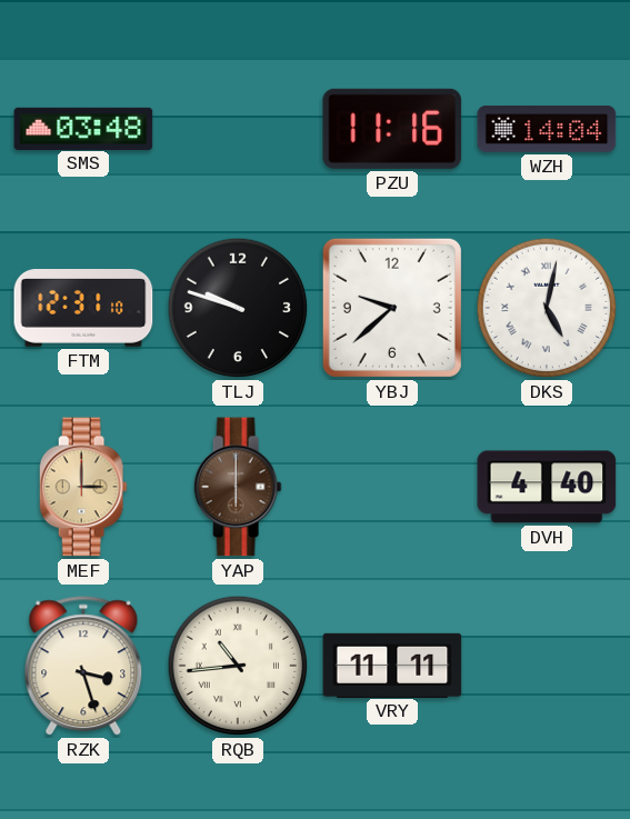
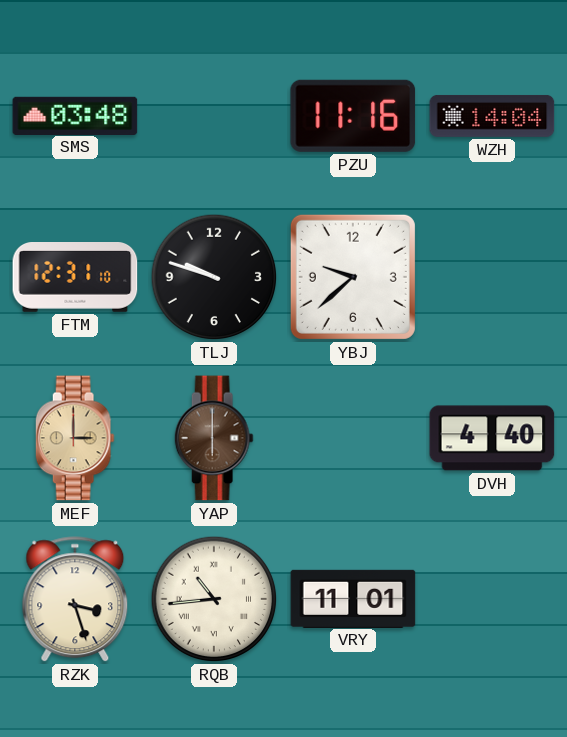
DKS: 5:02 -> none
VRY: 11:11 -> 11:01
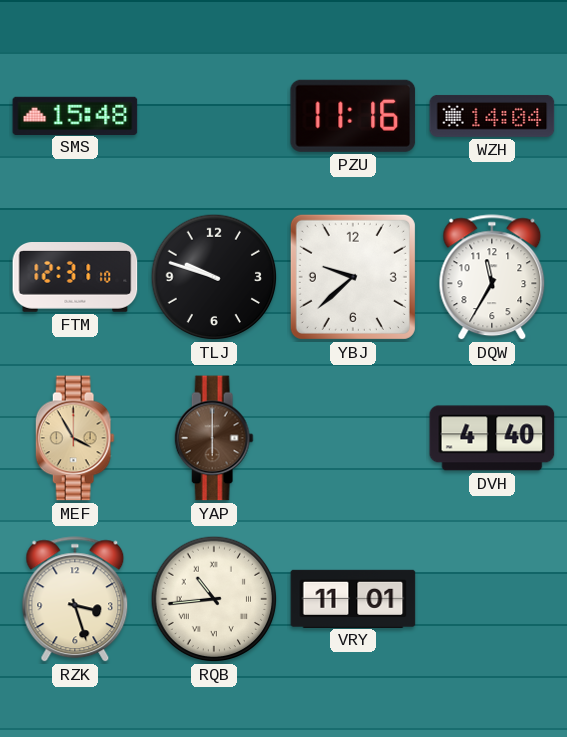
SMS: 03:48 -> 15:48
DQW: none -> 11:35
MEF: 3:00 -> 3:55
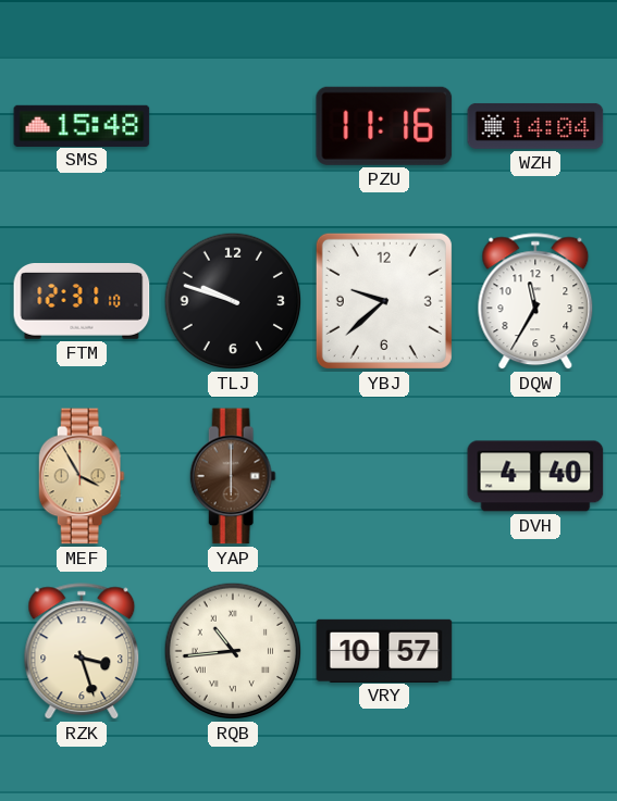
VRY: 11:01 -> 10:57
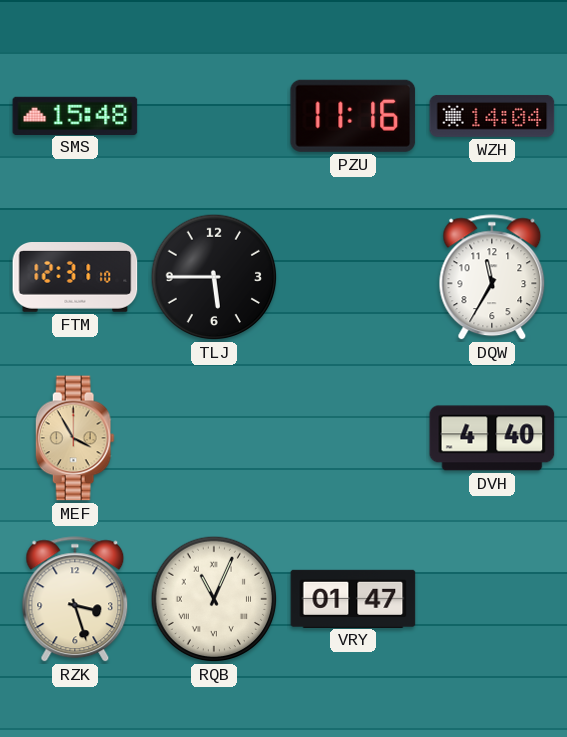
TLJ: 9:48 -> 5:45
YBJ: 9:38 -> none
YAP: 6:00 -> none
RQB: 10:44 -> 11:04
VRY: 10:57 -> 01:47
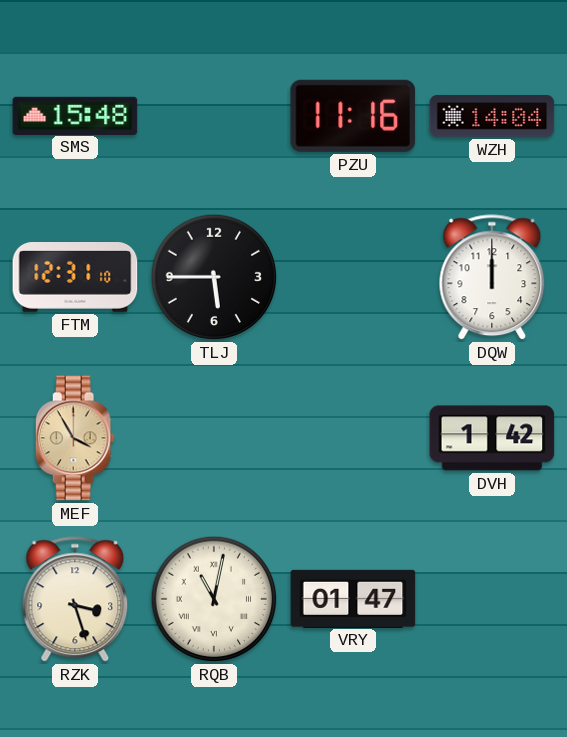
DQW: 11:35 -> 12:00
DVH: 4:40 -> 1:42
RQB: 11:04 -> 11:02
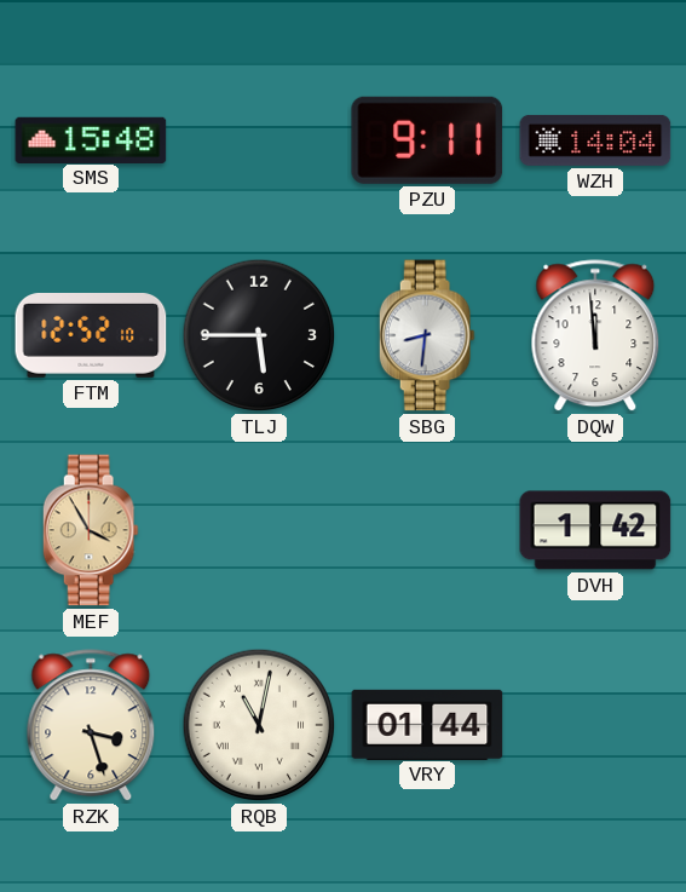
PZU: 11:16 -> 9:11
FTM: 12:31 -> 12:52
SBG: none -> 8:31
DQW: 12:00 -> 11:59
VRY: 01:47 -> 01:44
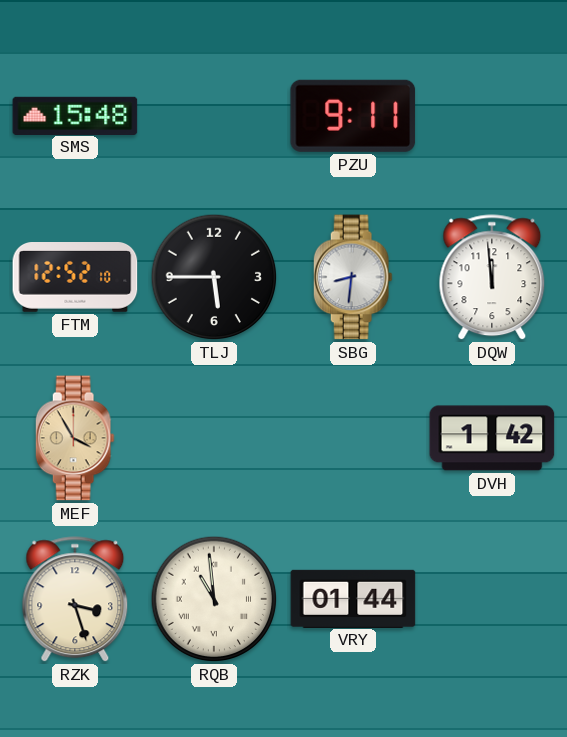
WZH: 14:04 -> none
RQB: 11:02 -> 10:59
